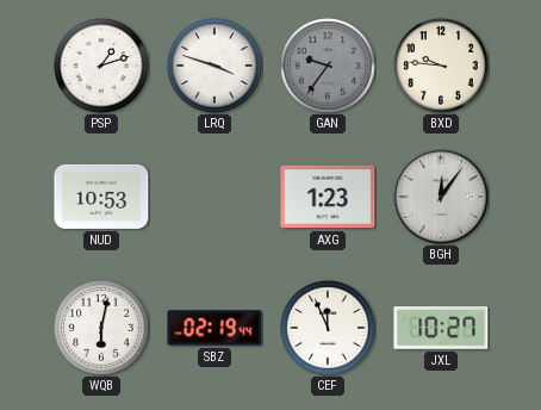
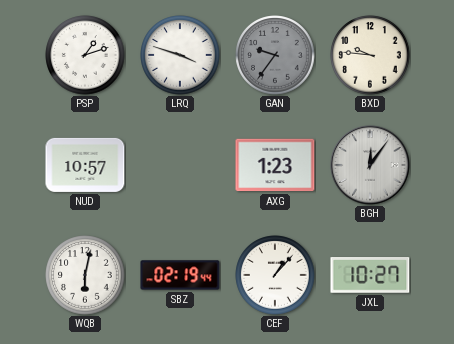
NUD: 10:53 -> 10:57
CEF: 11:56 -> 1:07
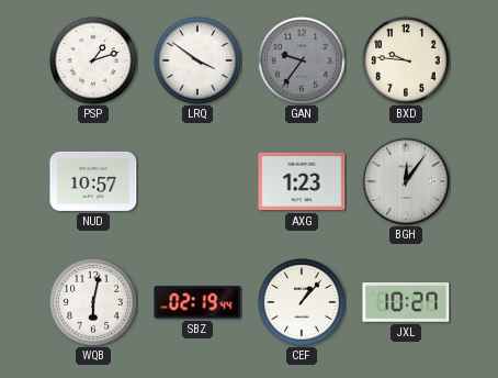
LRQ: 3:48 -> 3:51
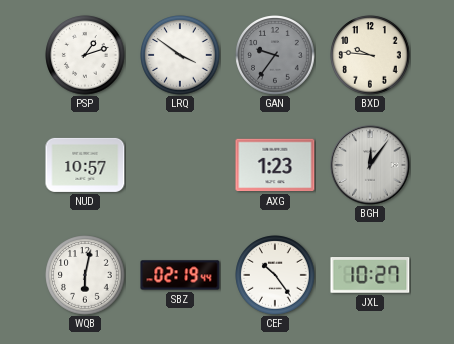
CEF: 1:07 -> 10:24
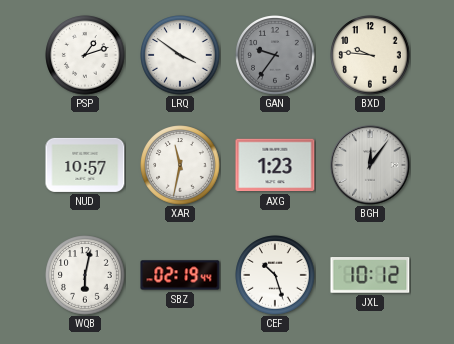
XAR: none -> 11:32
CEF: 10:24 -> 10:27
JXL: 10:27 -> 10:12
